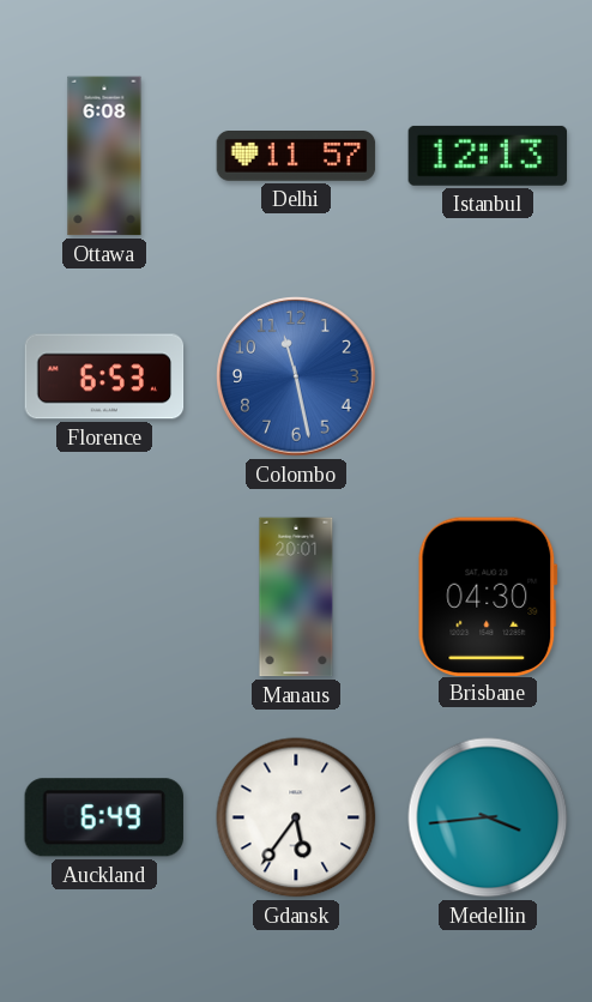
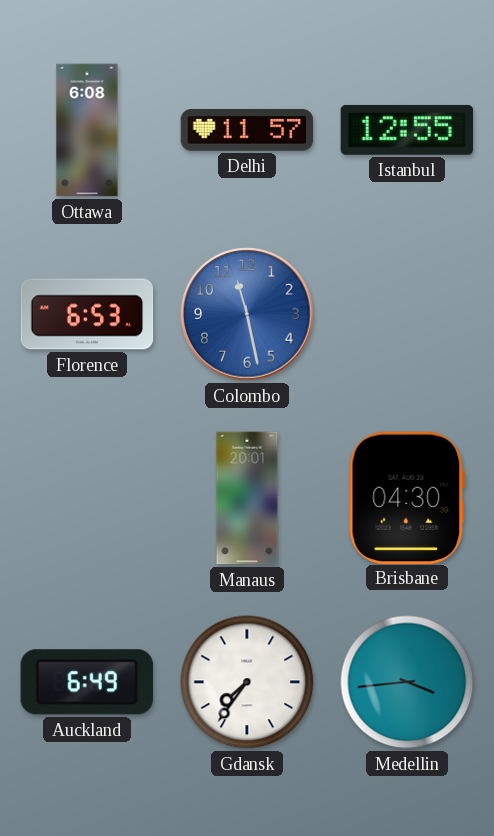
Istanbul: 12:13 -> 12:55
Gdansk: 5:36 -> 7:36
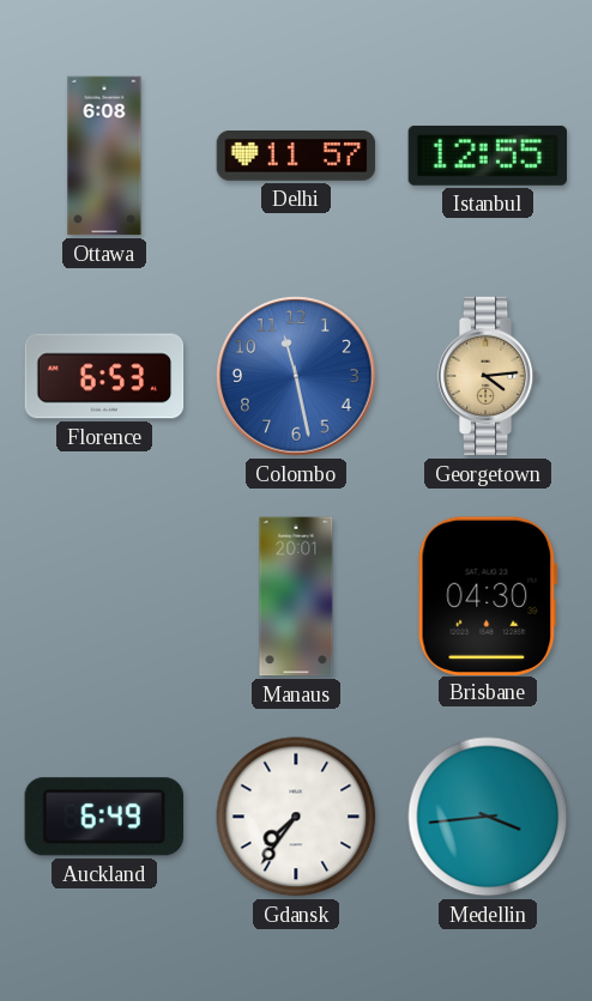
Georgetown: none -> 4:14
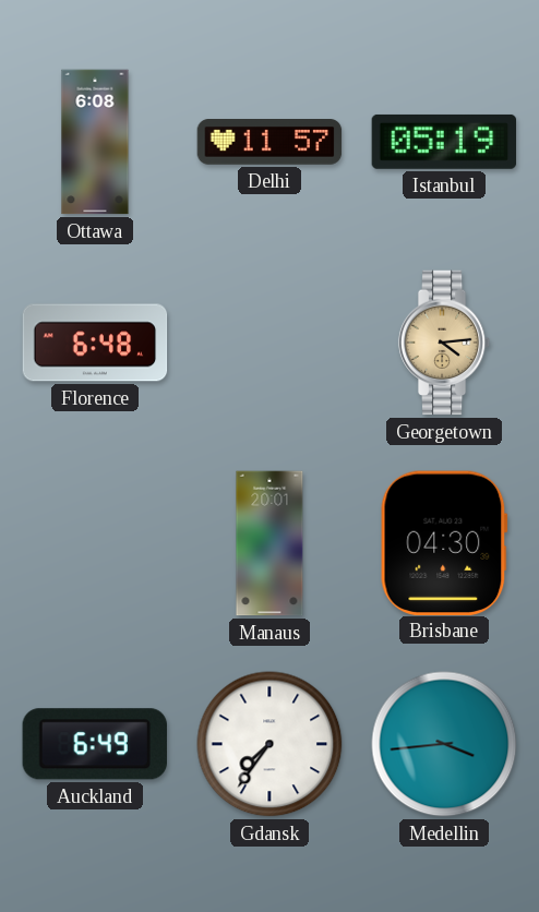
Istanbul: 12:55 -> 05:19
Florence: 6:53 -> 6:48
Colombo: 11:28 -> none
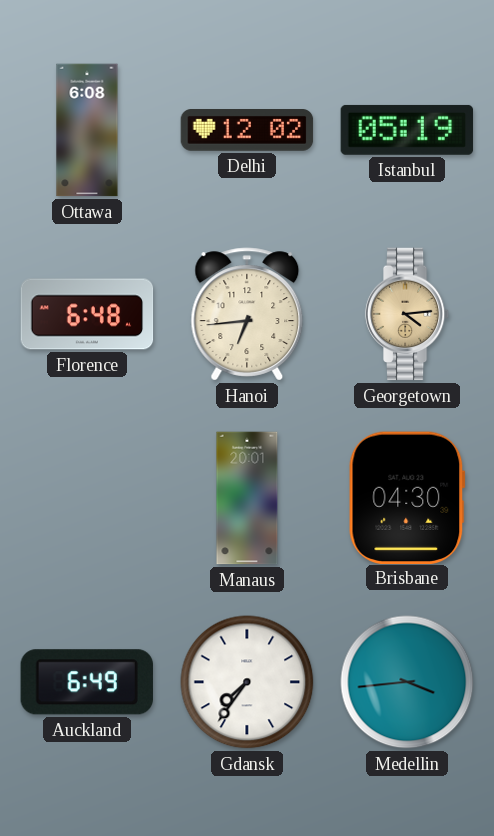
Delhi: 11:57 -> 12:02
Hanoi: none -> 6:44
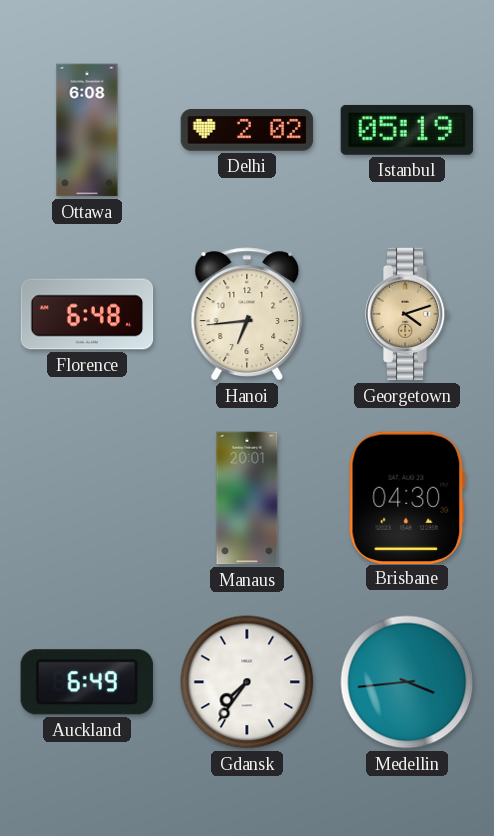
Delhi: 12:02 -> 2:02
Georgetown: 4:14 -> 4:12
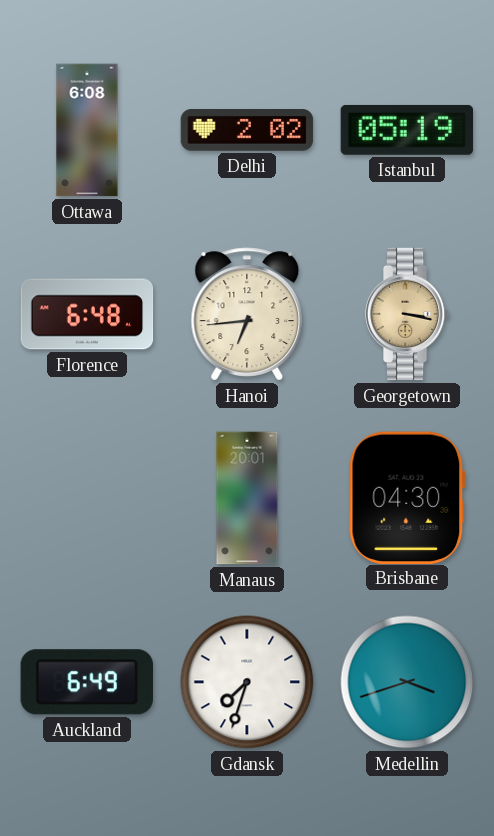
Georgetown: 4:12 -> 3:17
Gdansk: 7:36 -> 7:33
Medellin: 3:44 -> 3:42
